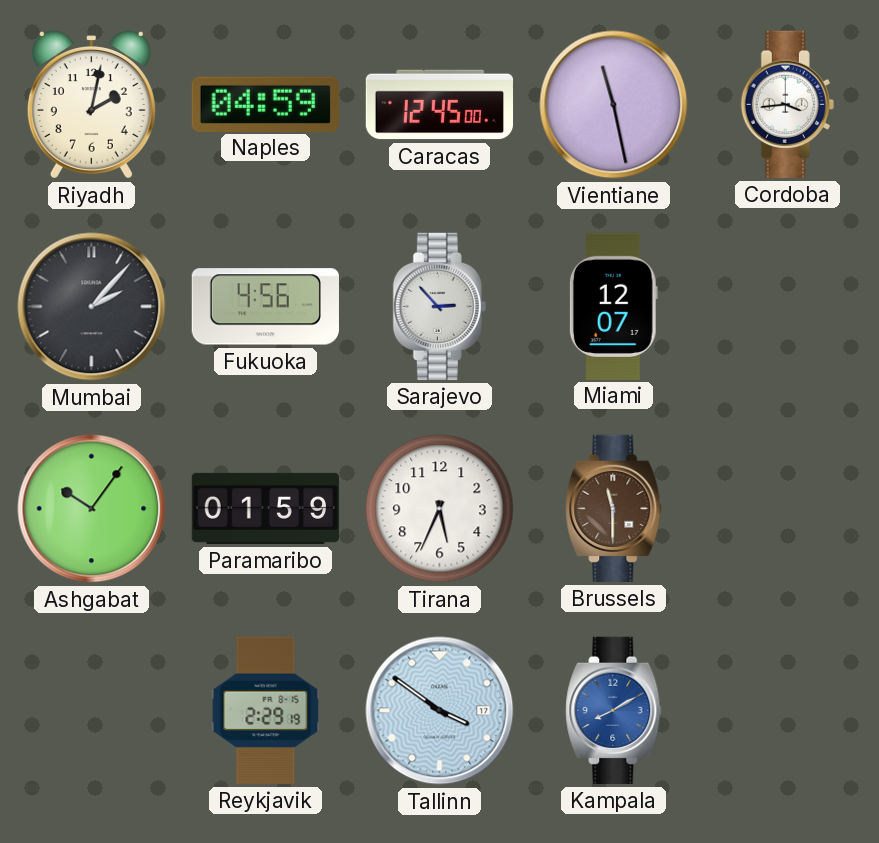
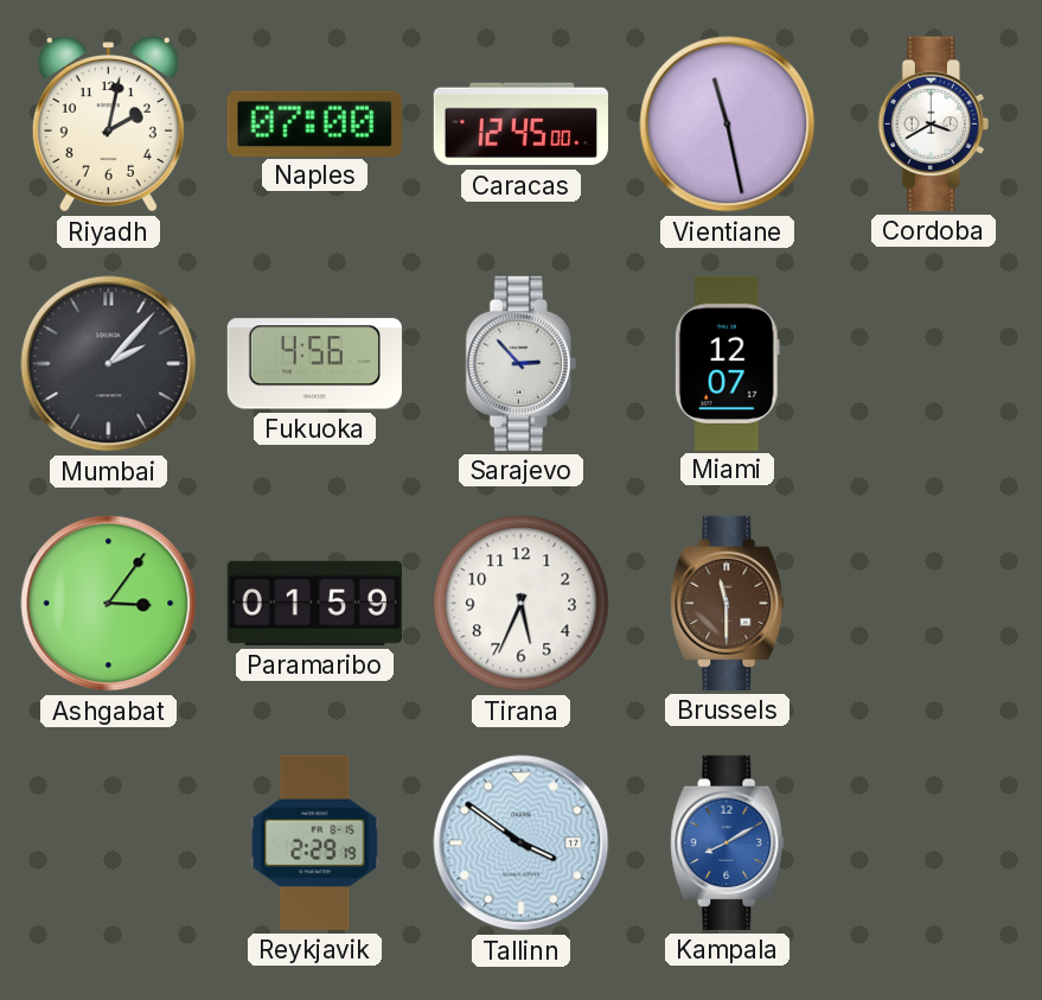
Naples: 04:59 -> 07:00
Cordoba: 3:44 -> 3:40
Ashgabat: 10:06 -> 3:06
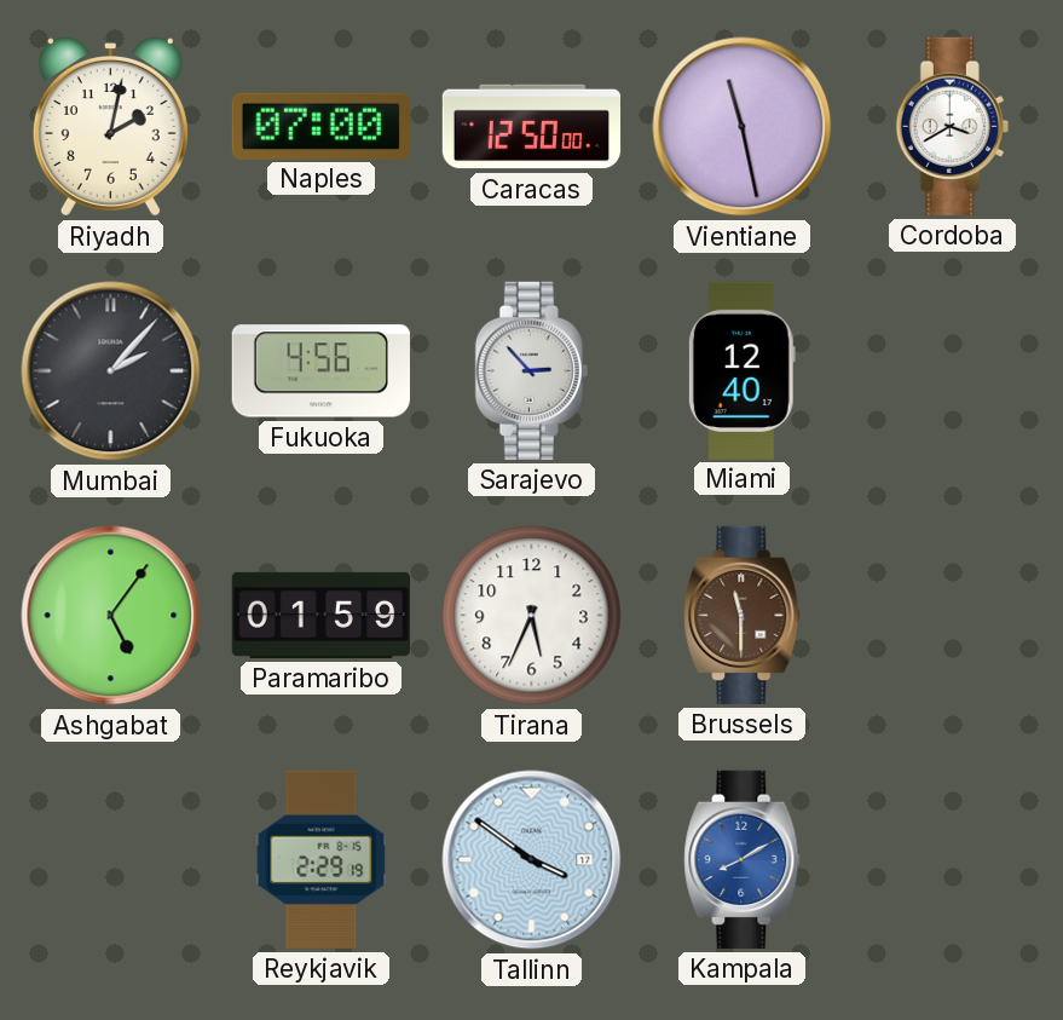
Caracas: 12:45 -> 12:50
Miami: 12:07 -> 12:40
Ashgabat: 3:06 -> 5:06
